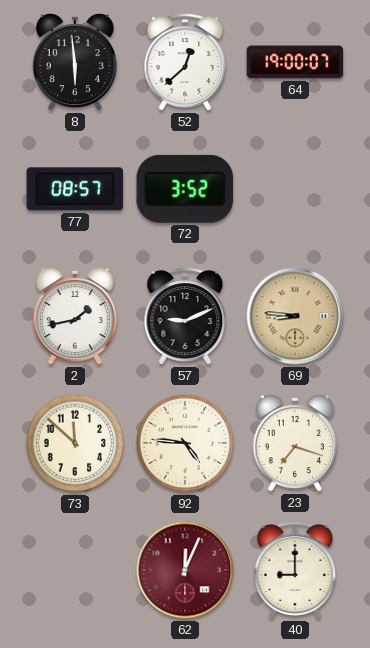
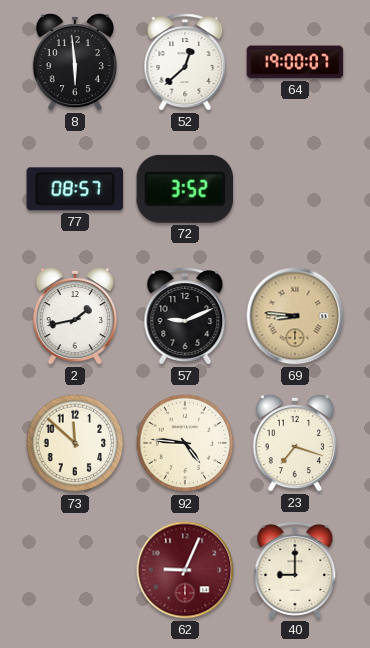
62: 12:04 -> 9:04
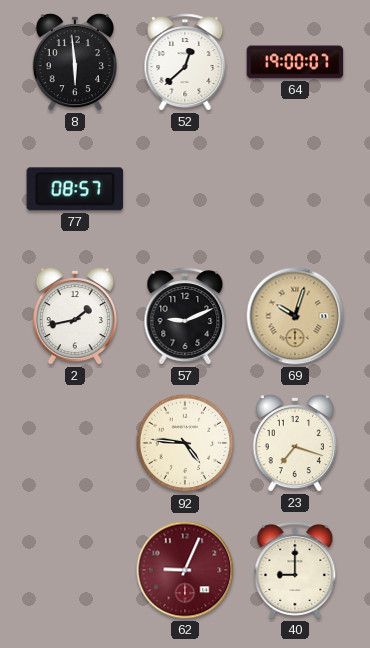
72: 3:52 -> none
69: 8:46 -> 10:03
73: 11:52 -> none
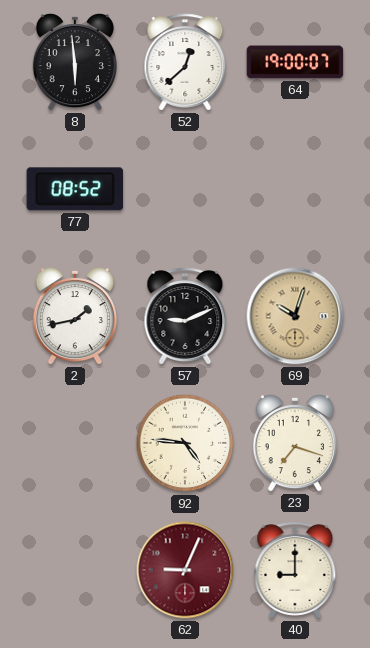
77: 08:57 -> 08:52
